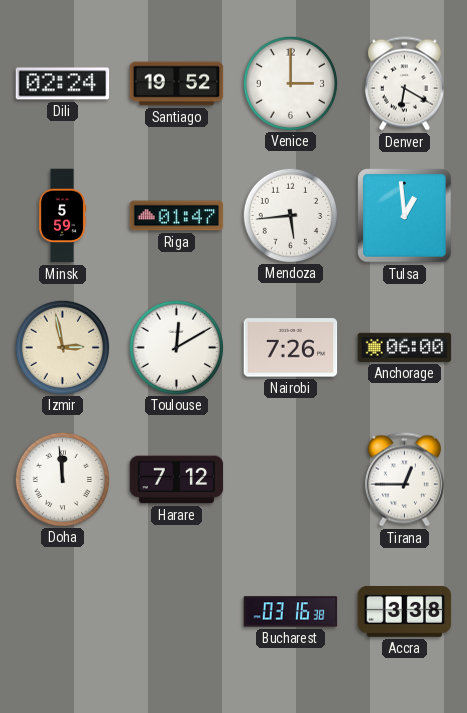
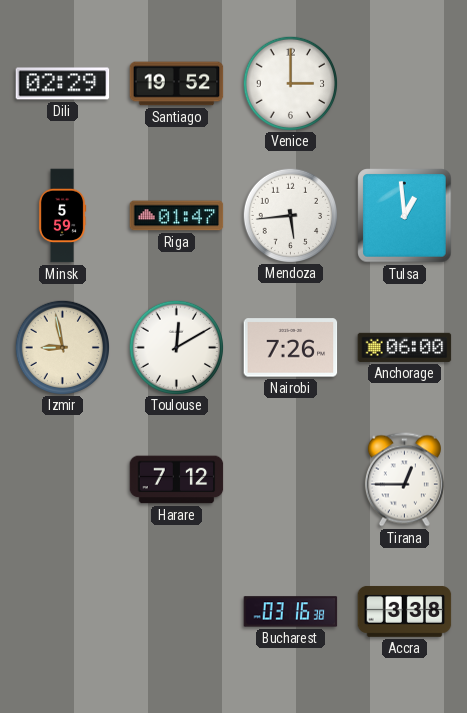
Dili: 02:24 -> 02:29
Denver: 6:20 -> none
Izmir: 2:58 -> 8:58
Doha: 11:59 -> none
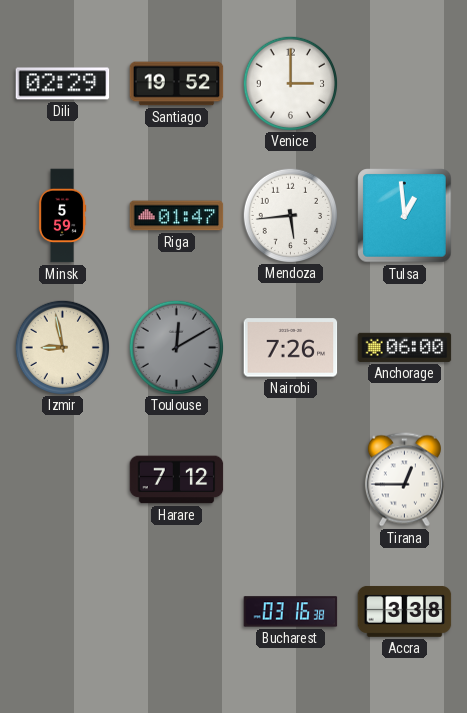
Toulouse dial: white -> grey
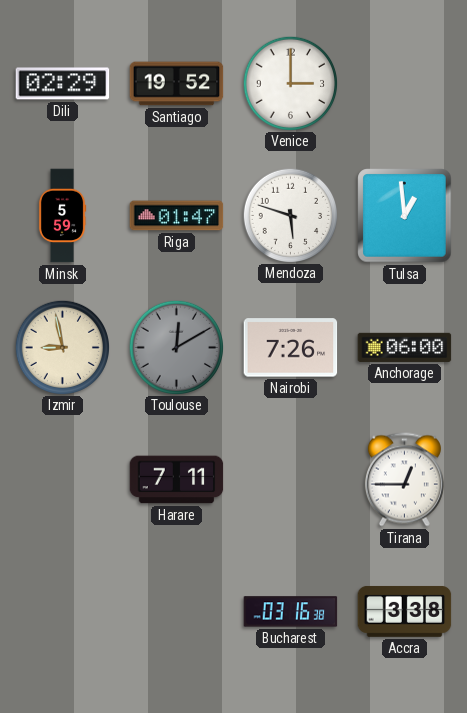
Mendoza: 5:44 -> 5:48
Harare: 7:12 -> 7:11
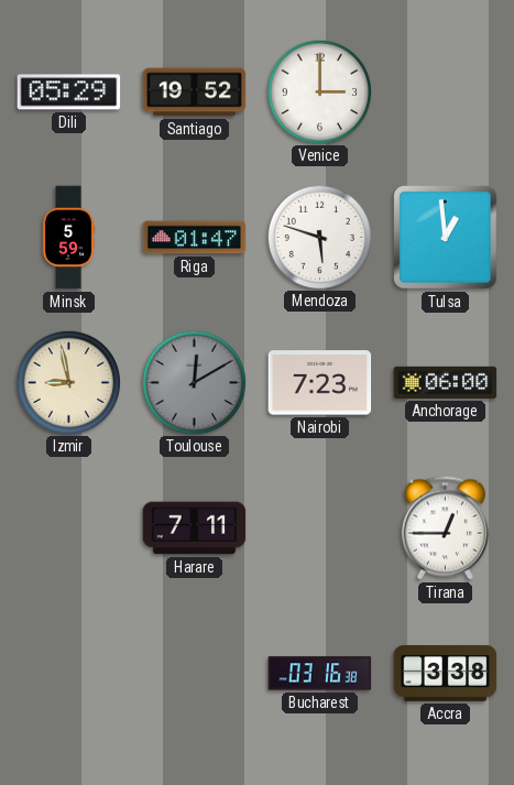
Dili: 02:29 -> 05:29
Nairobi: 7:26 -> 7:23
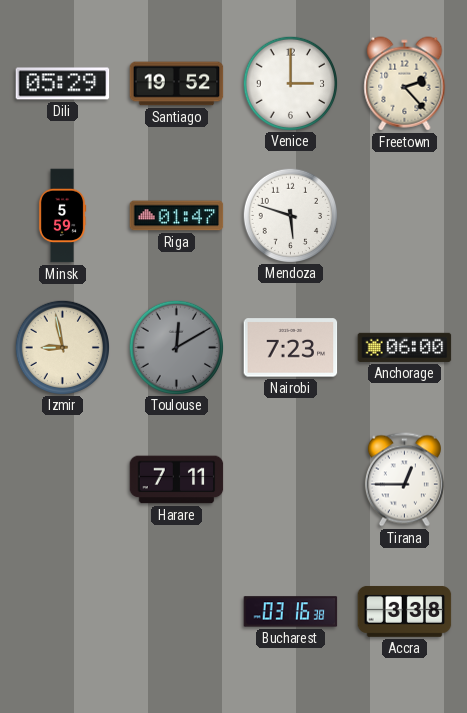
Freetown: none -> 2:23
Tulsa: 12:59 -> none
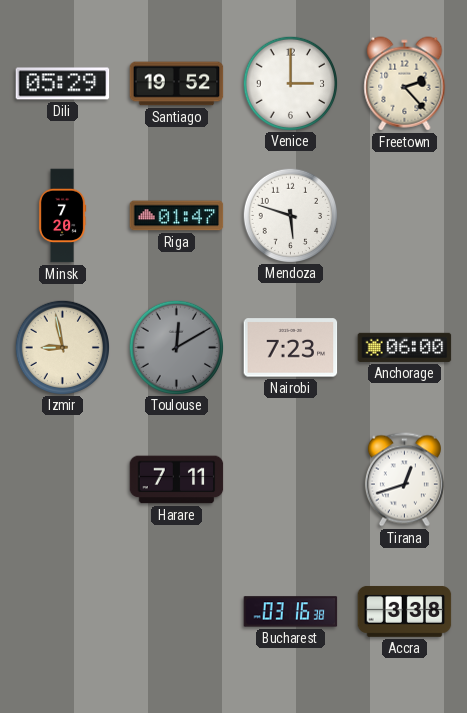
Minsk: 5:59 -> 7:20
Tirana: 12:45 -> 12:42
